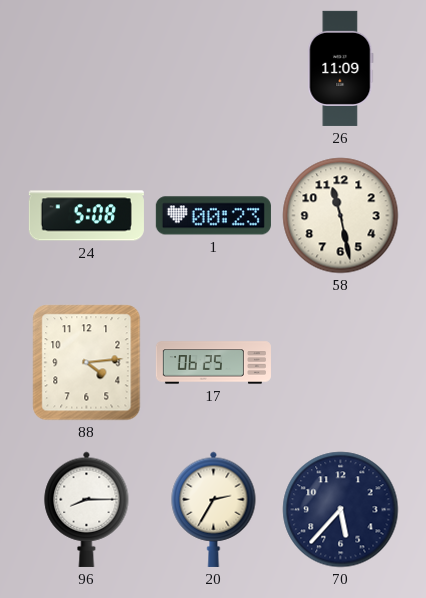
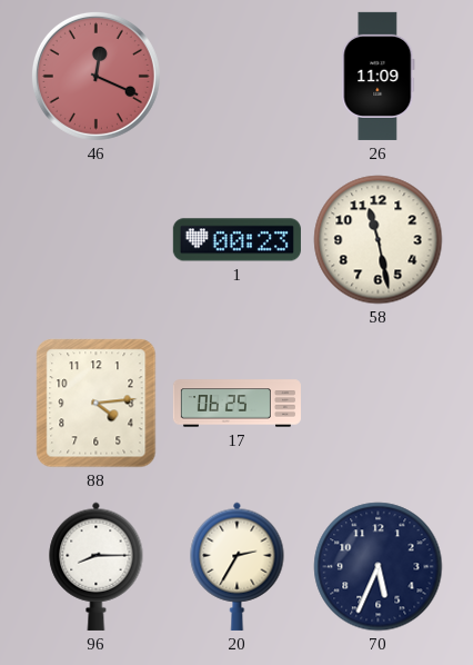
46: none -> 12:19
24: 5:08 -> none
70: 5:37 -> 5:34
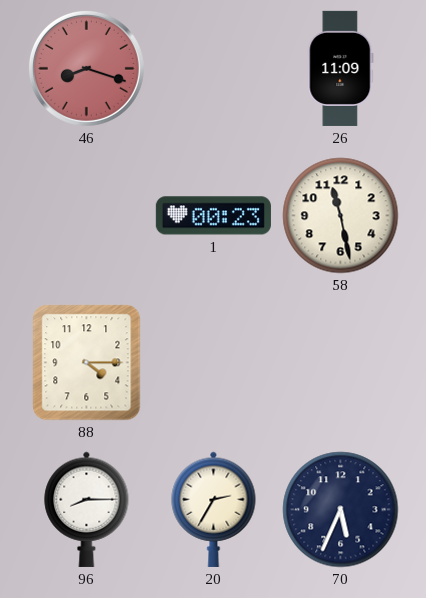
46: 12:19 -> 8:18
88: 4:14 -> 4:15
17: 06:25 -> none
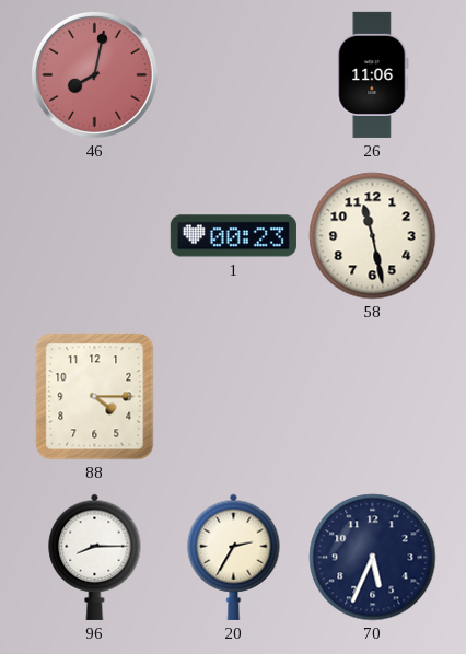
46: 8:18 -> 8:02
26: 11:09 -> 11:06
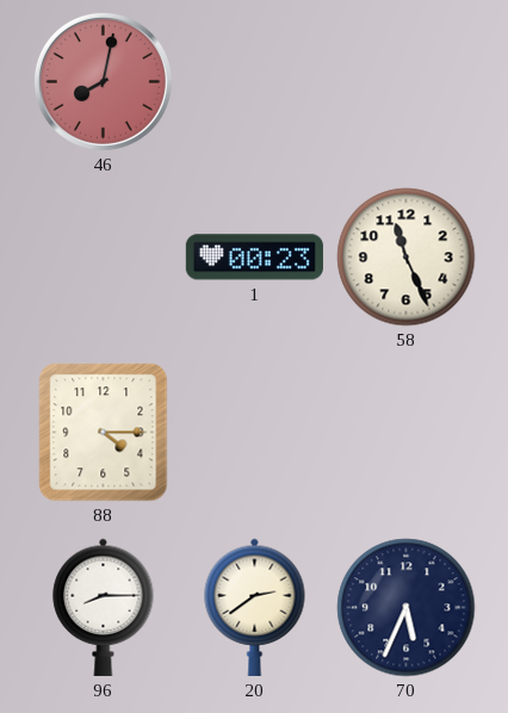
26: 11:06 -> none
58: 11:28 -> 11:26
20: 2:35 -> 2:39
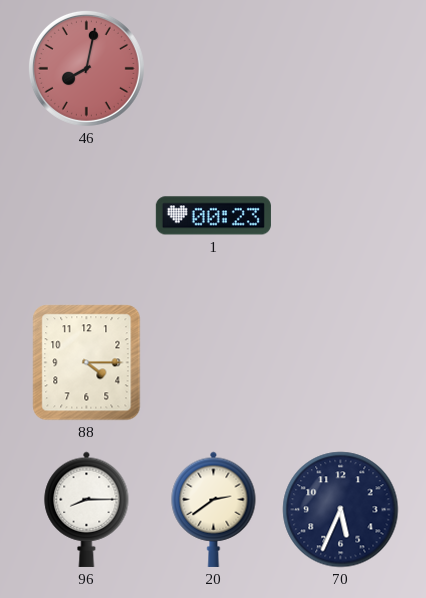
58: 11:26 -> none
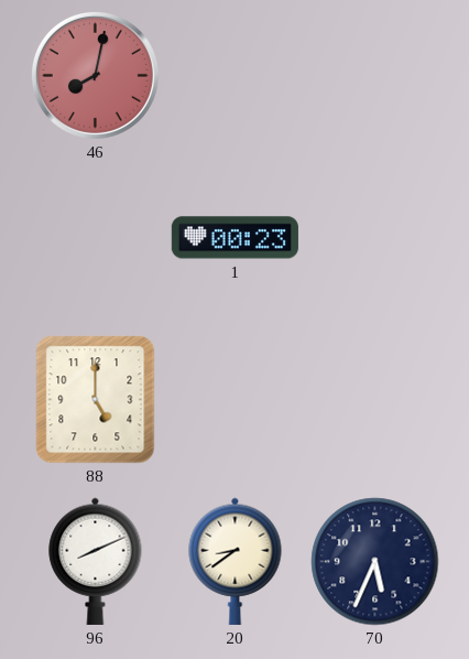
88: 4:15 -> 5:00
96: 8:15 -> 8:11
20: 2:39 -> 8:39
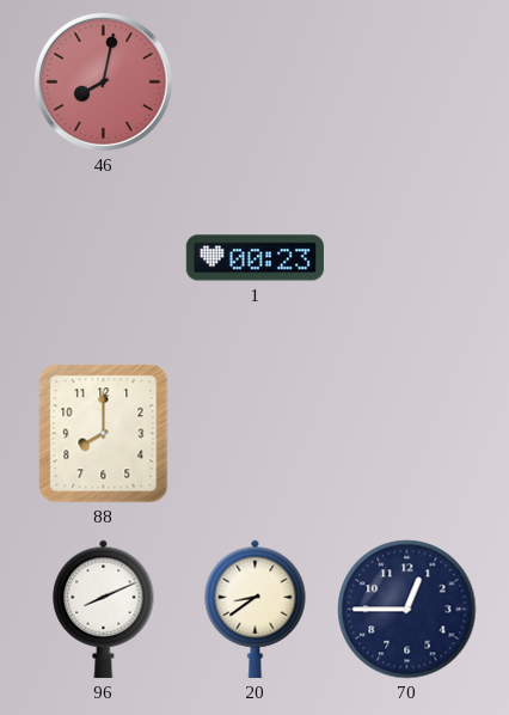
88: 5:00 -> 8:00
70: 5:34 -> 12:45
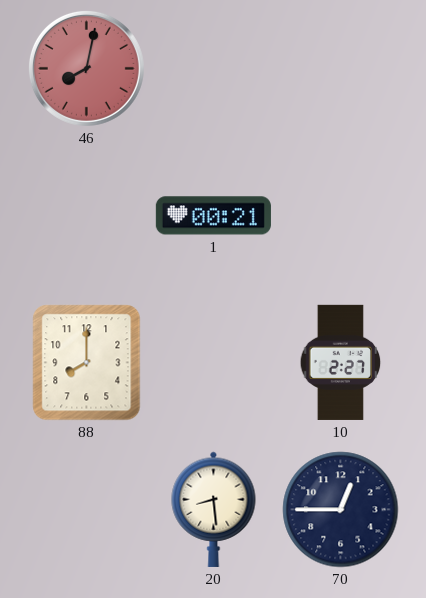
1: 00:23 -> 00:21
10: none -> 2:27
96: 8:11 -> none
20: 8:39 -> 8:29
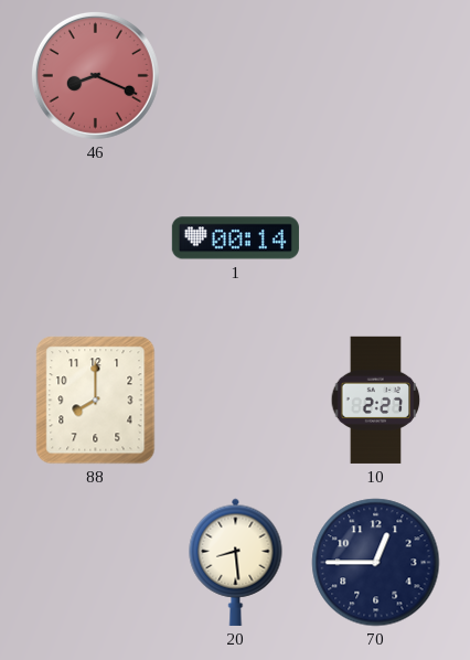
46: 8:02 -> 8:19
1: 00:21 -> 00:14
